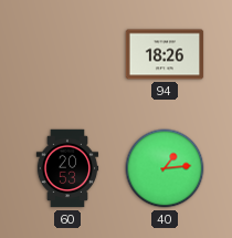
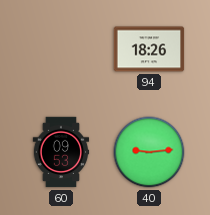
60: 20:53 -> 09:53
40: 1:14 -> 9:14
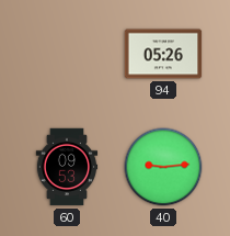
94: 18:26 -> 05:26
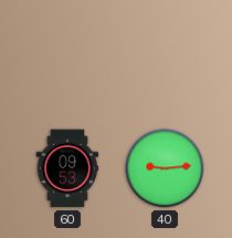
94: 05:26 -> none
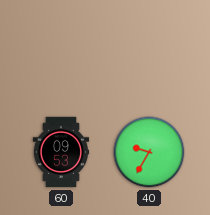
40: 9:14 -> 9:35
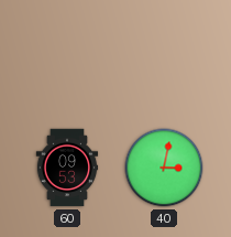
40: 9:35 -> 3:02
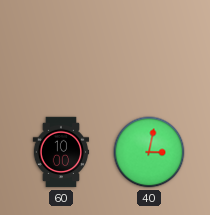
60: 09:53 -> 10:00
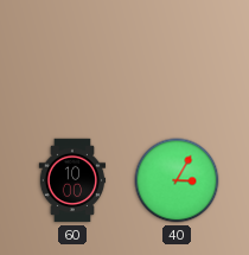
40: 3:02 -> 3:05
